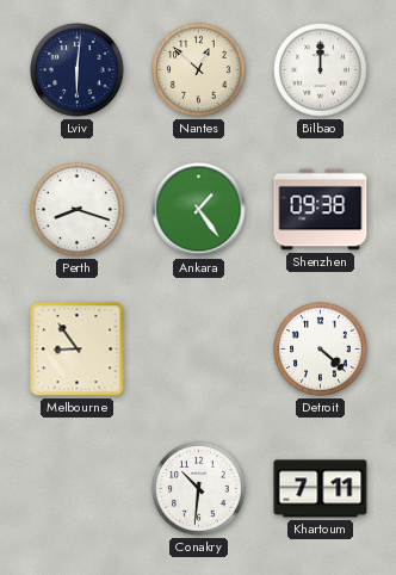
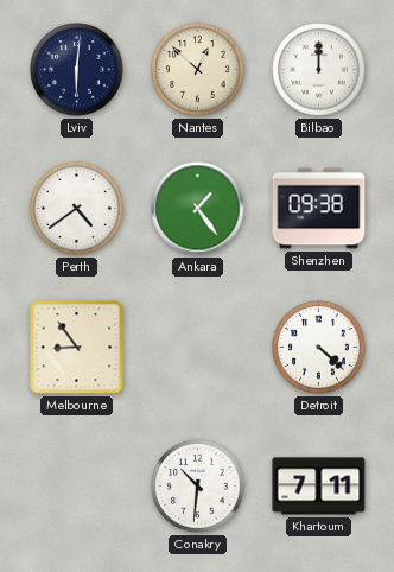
Perth: 8:18 -> 4:39
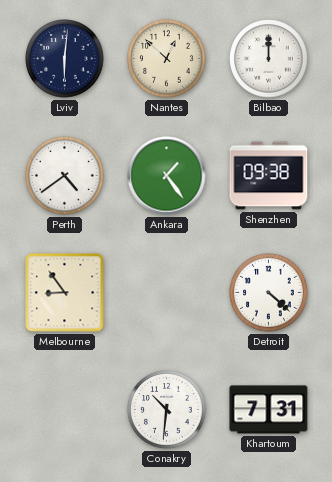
Khartoum: 7:11 -> 7:31
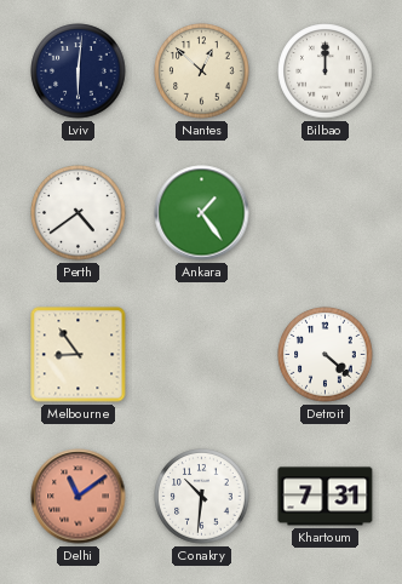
Shenzhen: 09:38 -> none
Delhi: none -> 11:09
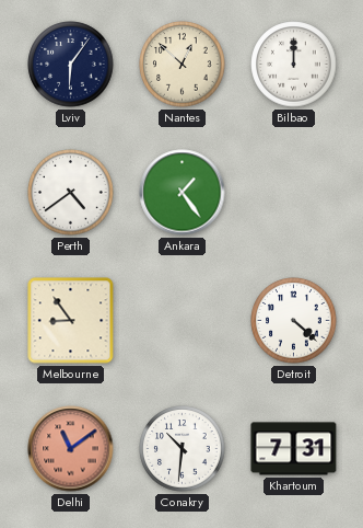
Lviv: 6:01 -> 6:06
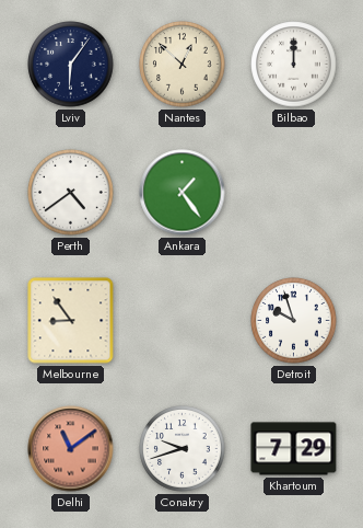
Detroit: 4:22 -> 9:57
Conakry: 10:31 -> 9:42
Khartoum: 7:31 -> 7:29
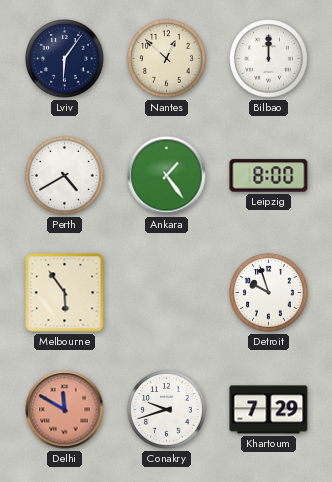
Perth: 4:39 -> 4:40
Leipzig: none -> 8:00
Melbourne: 8:54 -> 5:54
Delhi: 11:09 -> 11:50
